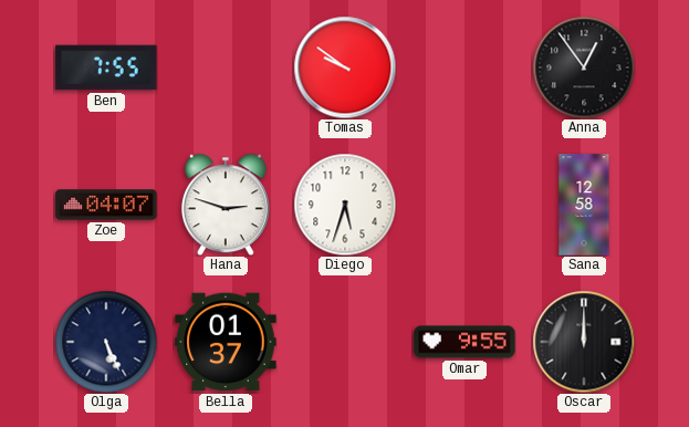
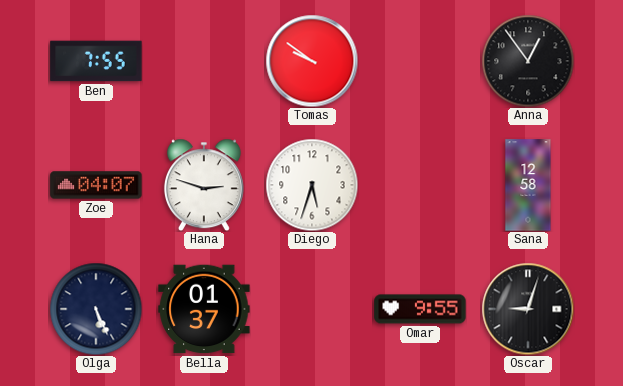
Oscar: 12:00 -> 9:03
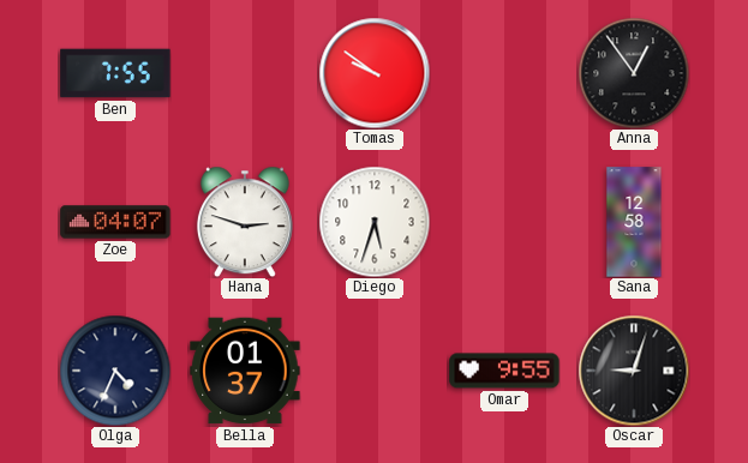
Olga: 5:26 -> 4:34
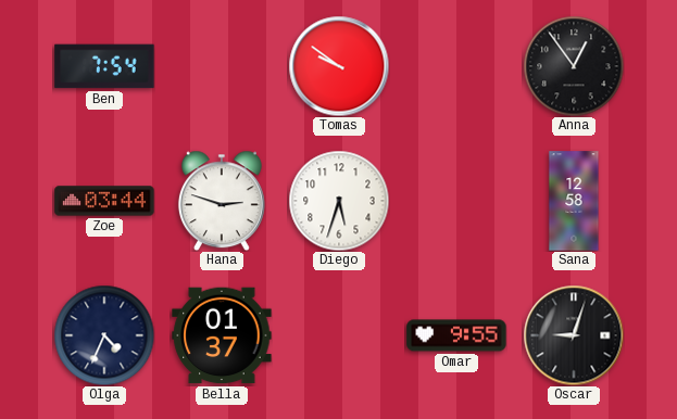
Ben: 7:55 -> 7:54
Zoe: 04:07 -> 03:44
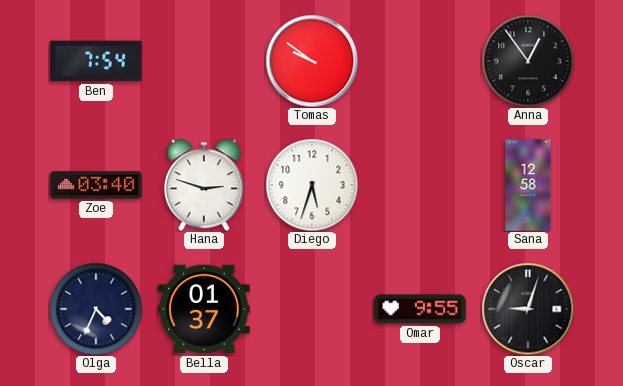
Zoe: 03:44 -> 03:40
